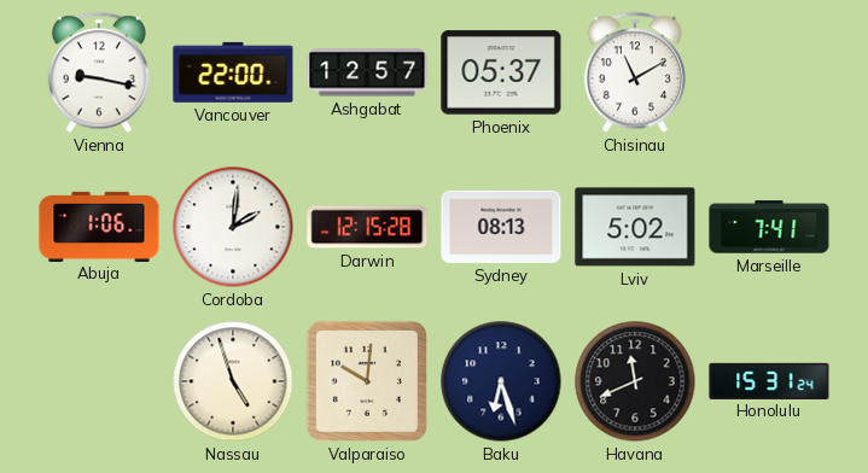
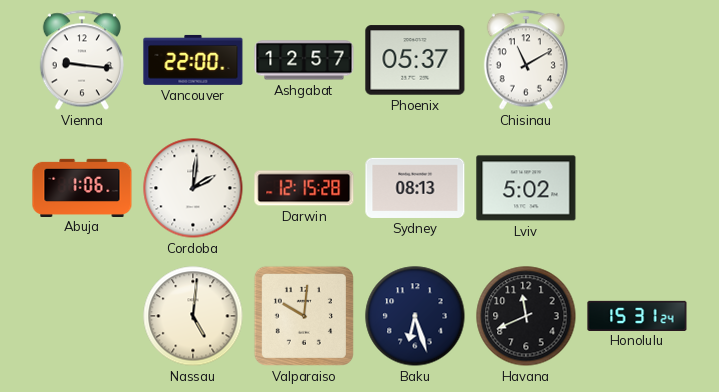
Vienna: 9:17 -> 9:16
Marseille: 7:41 -> none
Nassau: 4:57 -> 5:01
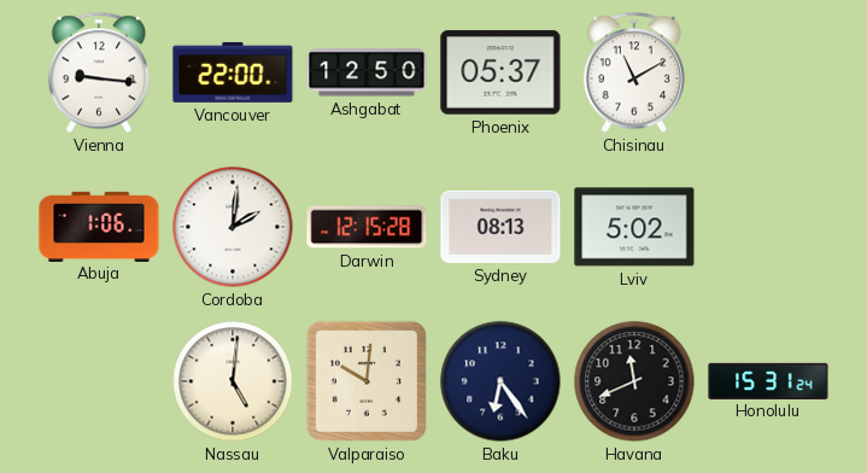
Ashgabat: 12:57 -> 12:50
Baku: 6:27 -> 6:24
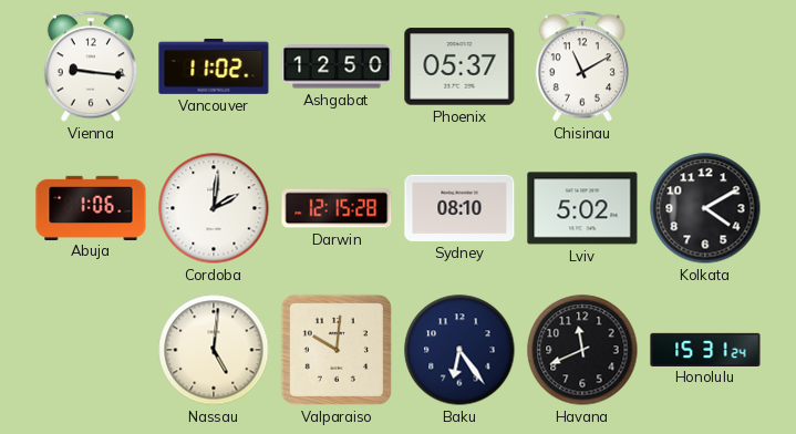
Vancouver: 22:00 -> 11:02
Sydney: 08:13 -> 08:10
Kolkata: none -> 4:10
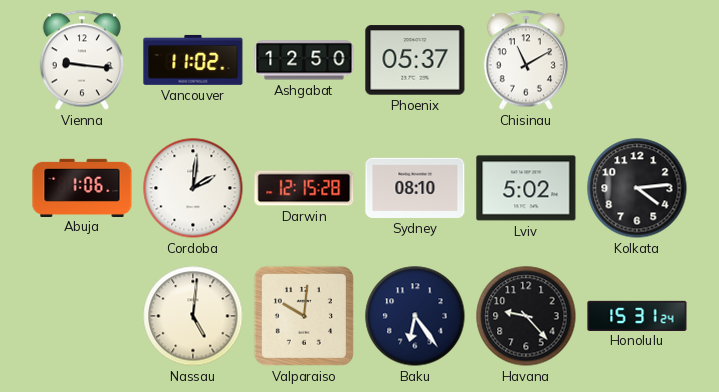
Kolkata: 4:10 -> 4:14
Havana: 11:41 -> 9:23
